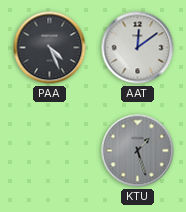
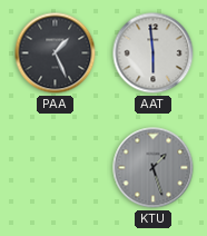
PAA: 4:26 -> 1:26
AAT: 12:09 -> 5:59
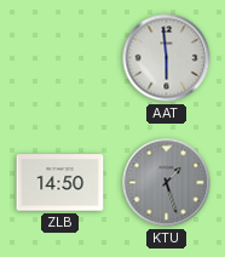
PAA: 1:26 -> none
ZLB: none -> 14:50
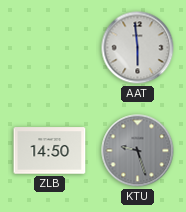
KTU: 1:27 -> 9:27
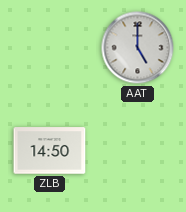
AAT: 5:59 -> 5:00
KTU: 9:27 -> none
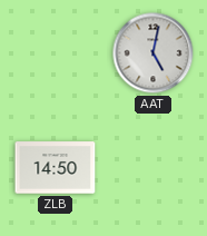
AAT: 5:00 -> 5:02
